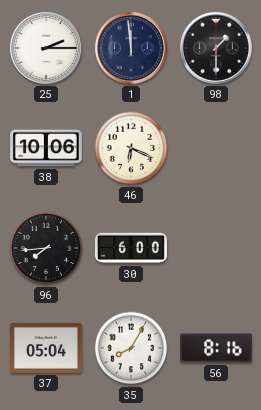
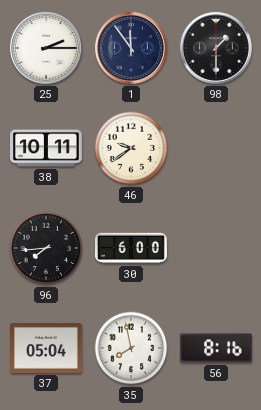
1: 11:59 -> 11:54
38: 10:06 -> 10:11
46: 6:19 -> 9:39
35: 8:05 -> 7:58
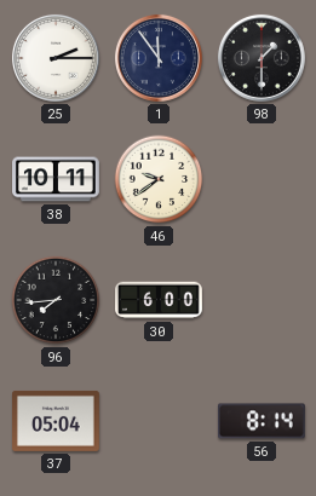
35: 7:58 -> none
56: 8:16 -> 8:14
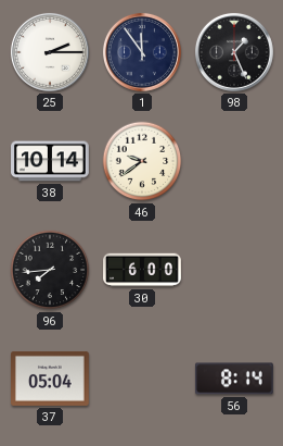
98: 1:30 -> 1:26
38: 10:11 -> 10:14
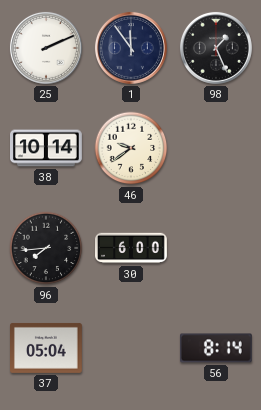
25: 2:15 -> 2:11
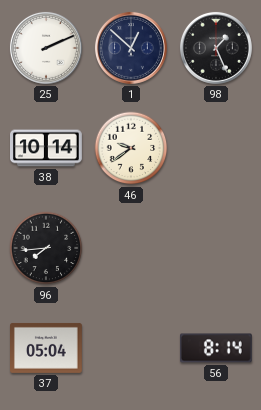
1: 11:54 -> 12:52
30: 6:00 -> none
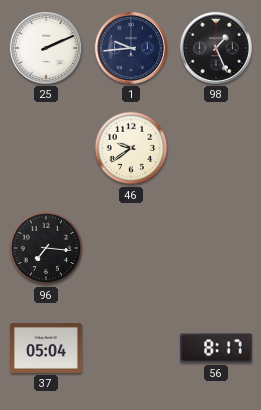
1: 12:52 -> 9:44
38: 10:14 -> none
96: 7:44 -> 7:16
56: 8:14 -> 8:17
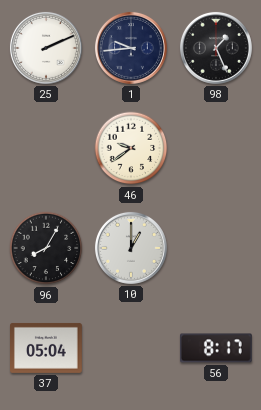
96: 7:16 -> 8:05
10: none -> 1:00
